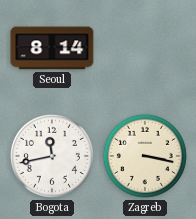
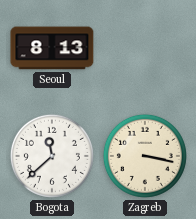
Seoul: 8:14 -> 8:13
Bogota: 11:43 -> 11:38
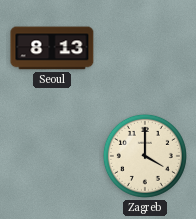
Bogota: 11:38 -> none
Zagreb: 3:17 -> 4:00
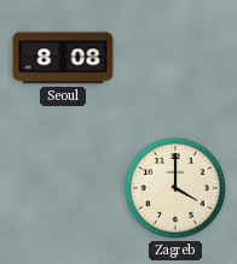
Seoul: 8:13 -> 8:08
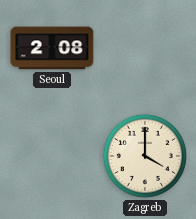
Seoul: 8:08 -> 2:08
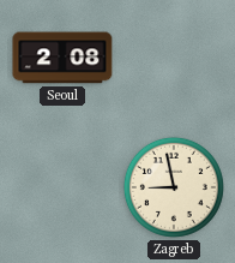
Zagreb: 4:00 -> 8:58
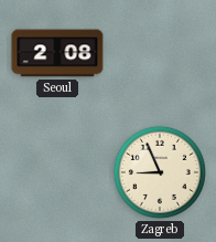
Zagreb: 8:58 -> 8:56
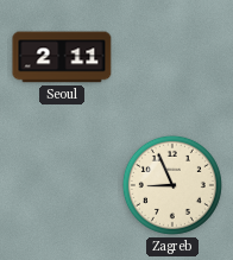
Seoul: 2:08 -> 2:11
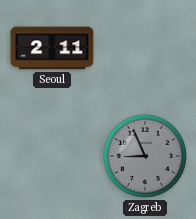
Zagreb dial: cream -> grey
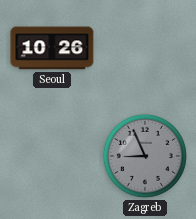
Seoul: 2:11 -> 10:26
